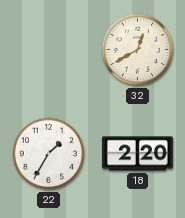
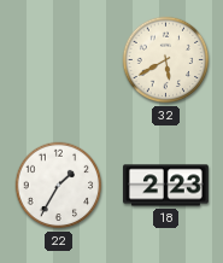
32: 12:40 -> 5:40
18: 2:20 -> 2:23
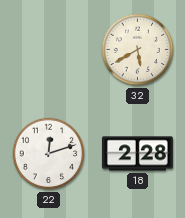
22: 1:35 -> 12:12
18: 2:23 -> 2:28
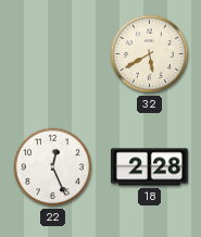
22: 12:12 -> 12:26
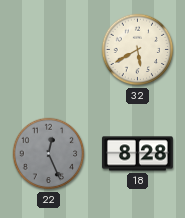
22 dial: white -> grey
18: 2:28 -> 8:28
